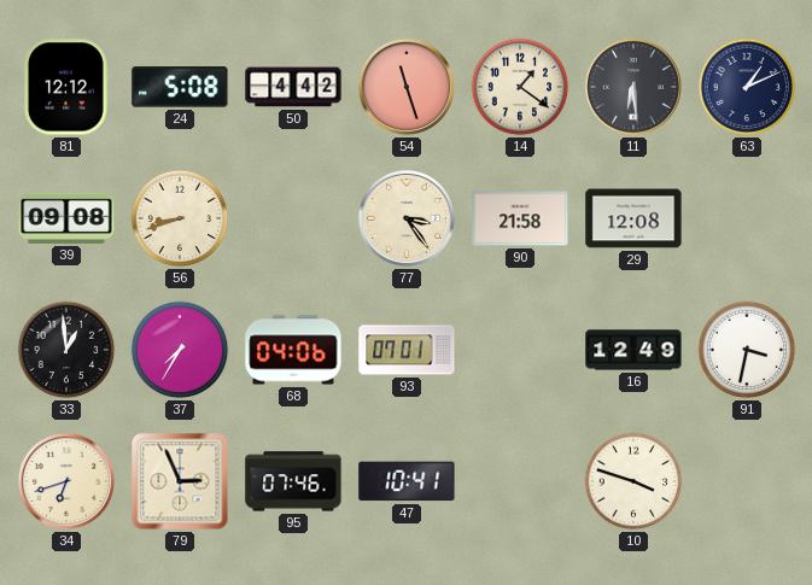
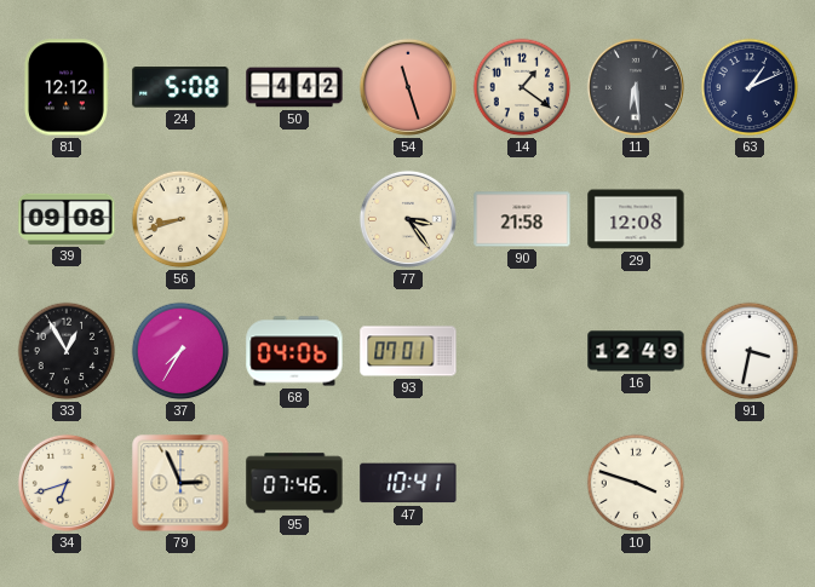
33: 12:59 -> 12:55
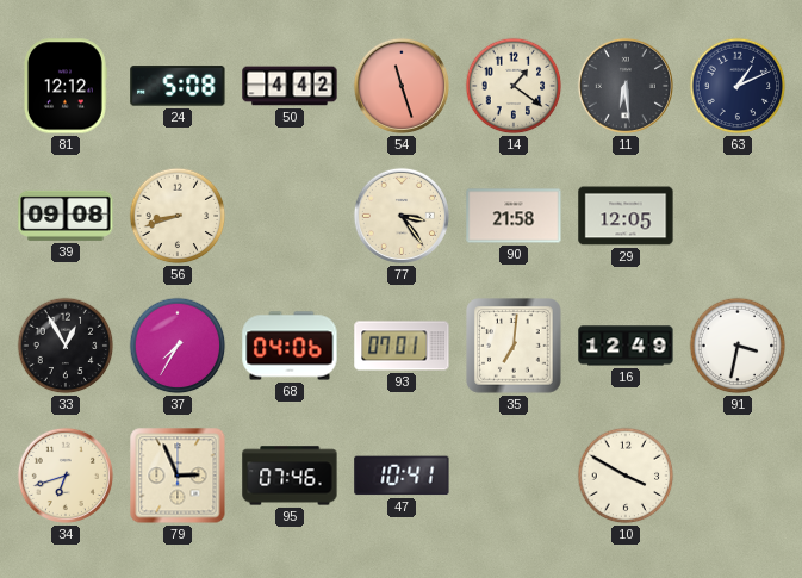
29: 12:08 -> 12:05
35: none -> 7:01
10: 3:48 -> 3:50
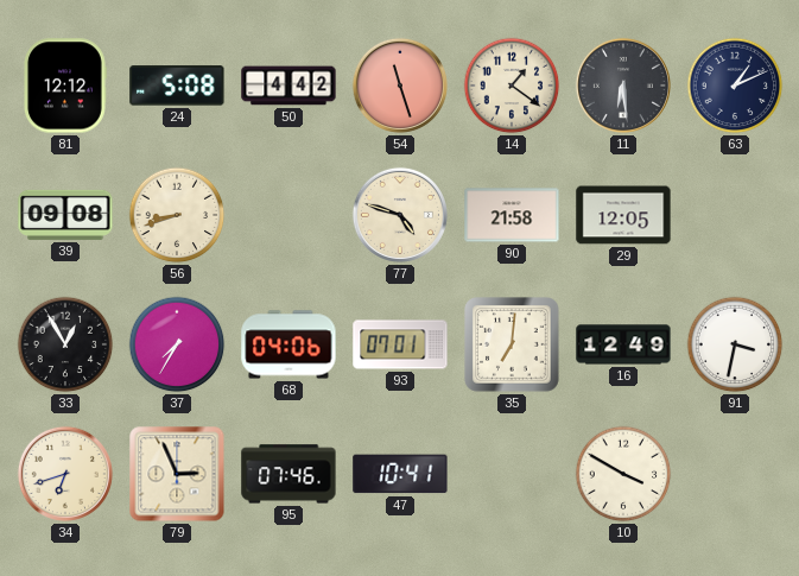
77: 3:24 -> 4:48
